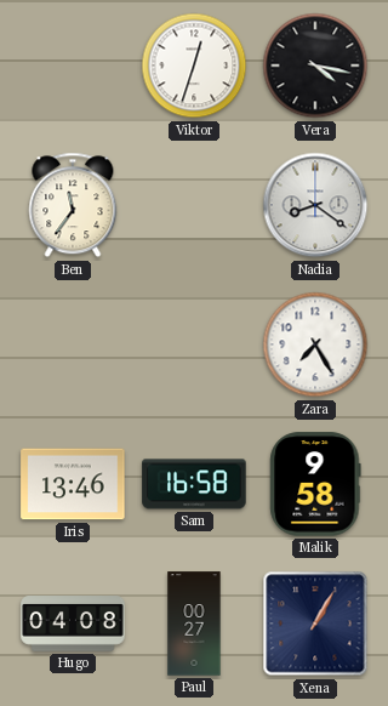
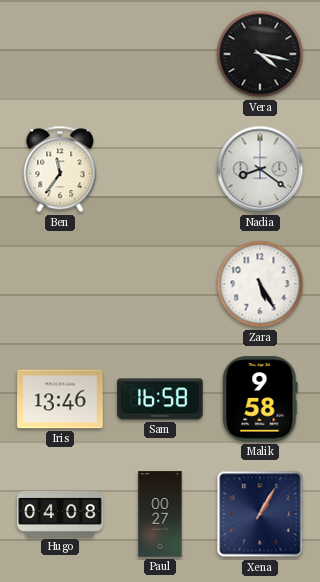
Viktor: 12:33 -> none
Zara: 7:25 -> 5:25
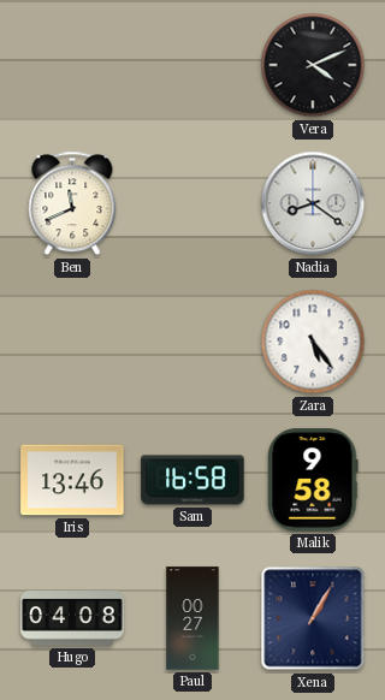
Vera: 4:17 -> 4:11
Ben: 11:36 -> 11:41
Zara: 5:25 -> 5:24
